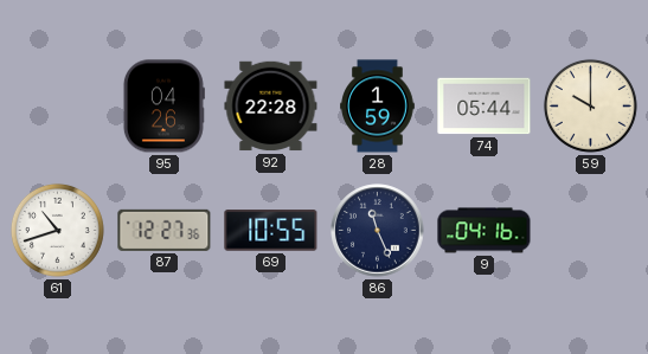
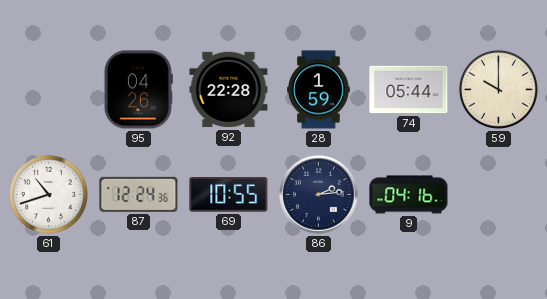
87: 12:27 -> 12:24
86: 11:26 -> 2:14
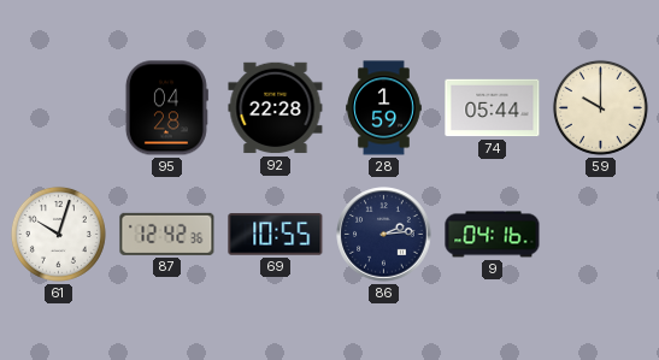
95: 04:26 -> 04:28
61: 10:42 -> 10:03
87: 12:24 -> 12:42
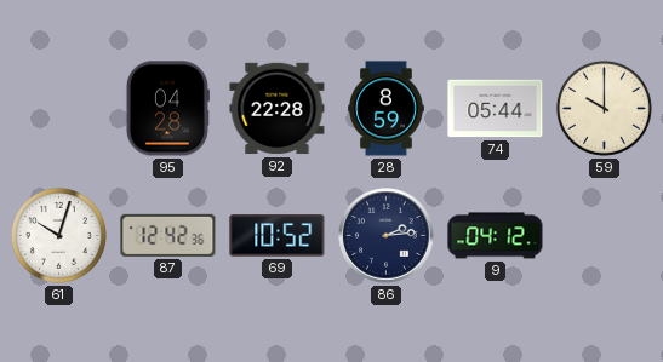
28: 1:59 -> 8:59
69: 10:55 -> 10:52
9: 04:16 -> 04:12
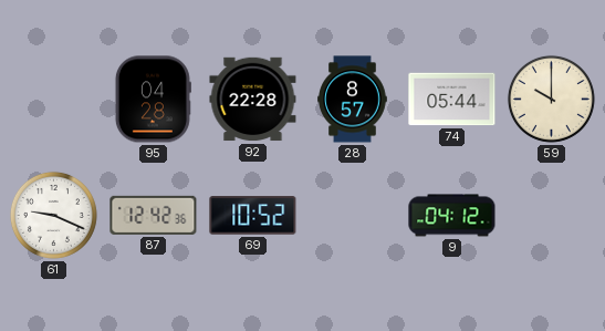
28: 8:59 -> 8:57
61: 10:03 -> 9:19
86: 2:14 -> none
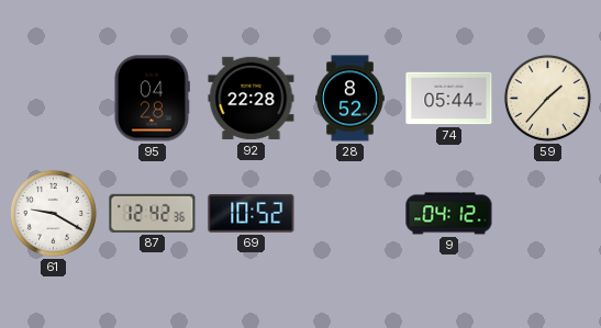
28: 8:57 -> 8:52
59: 10:00 -> 1:37
61: 9:19 -> 9:20
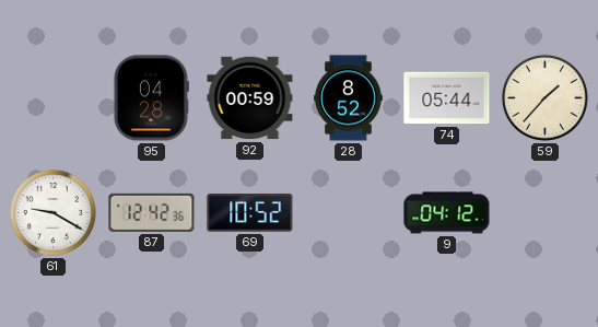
92: 22:28 -> 00:59
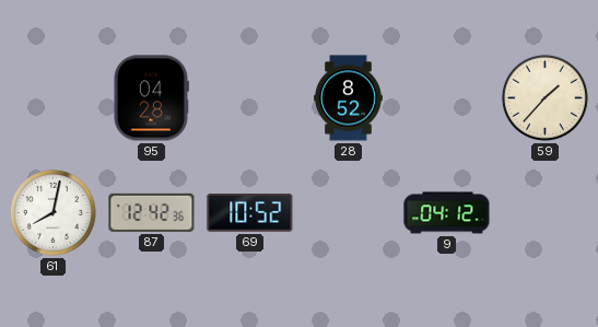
92: 00:59 -> none
74: 05:44 -> none
61: 9:20 -> 8:02
